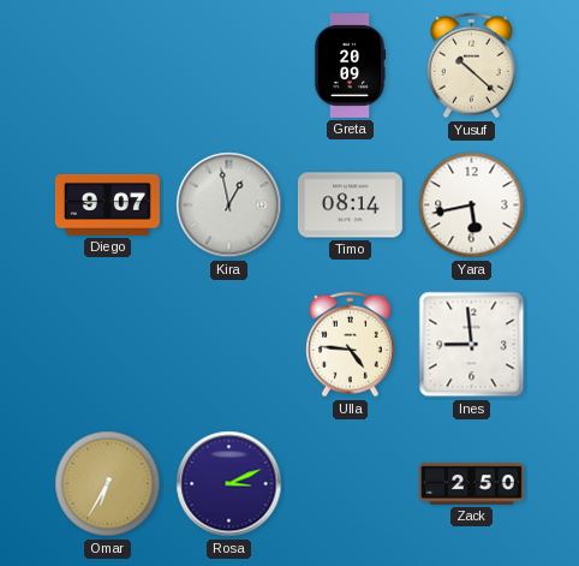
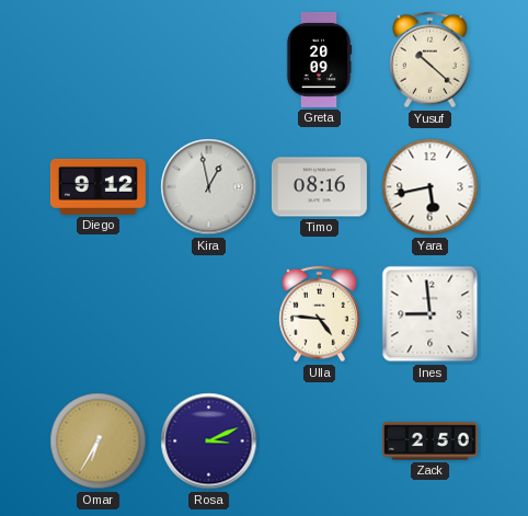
Diego: 9:07 -> 9:12
Timo: 08:14 -> 08:16
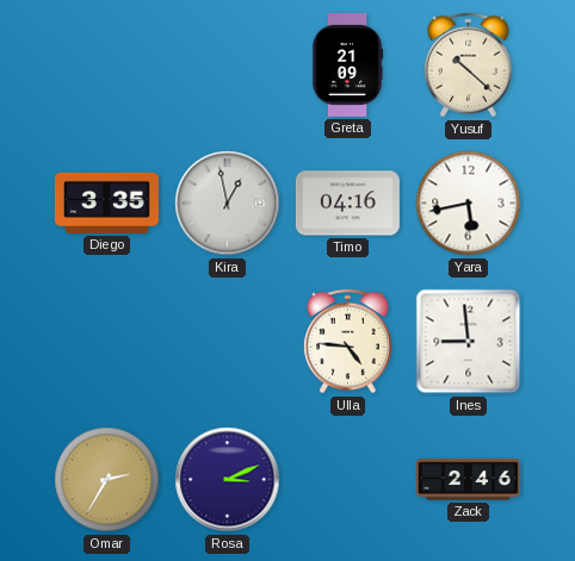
Greta: 20:09 -> 21:09
Diego: 9:12 -> 3:35
Timo: 08:16 -> 04:16
Omar: 6:35 -> 2:35
Zack: 2:50 -> 2:46
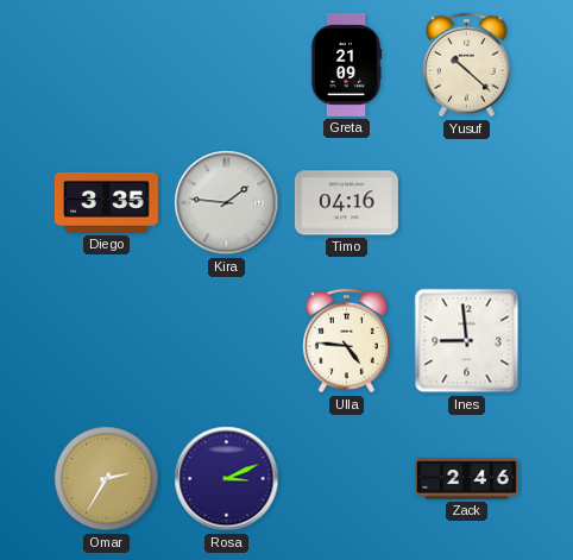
Kira: 12:58 -> 1:46
Yara: 5:43 -> none
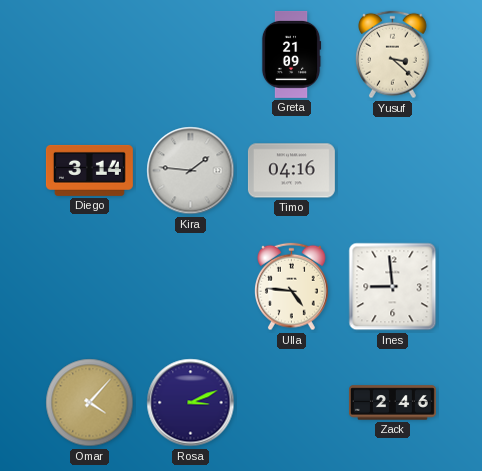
Yusuf: 10:22 -> 3:22
Diego: 3:35 -> 3:14
Omar: 2:35 -> 4:07
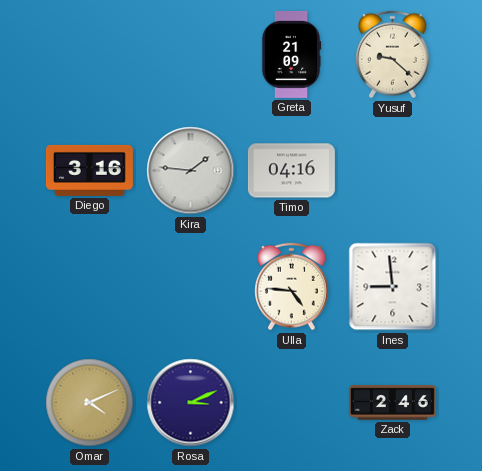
Yusuf: 3:22 -> 9:22
Diego: 3:14 -> 3:16
Omar: 4:07 -> 4:11
